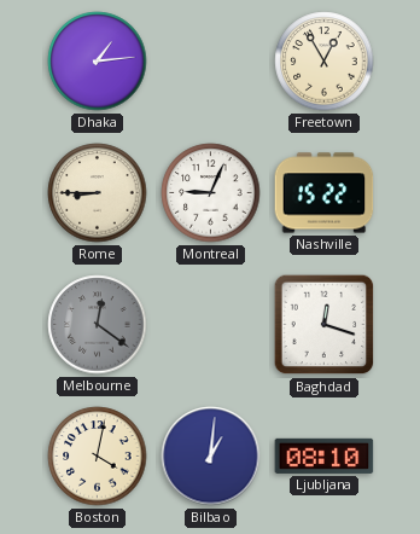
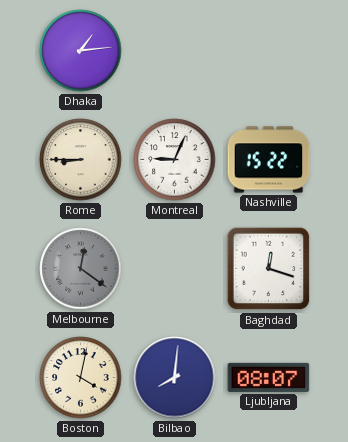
Freetown: 12:55 -> none
Bilbao: 1:01 -> 8:01
Ljubljana: 08:10 -> 08:07
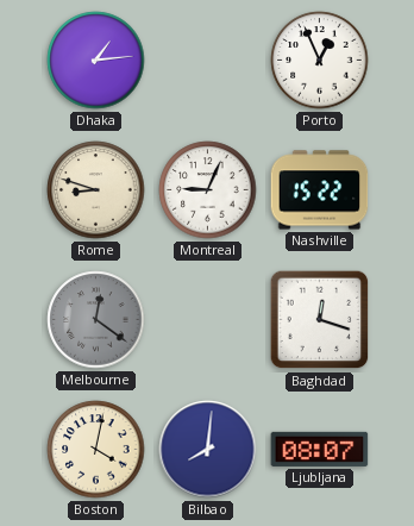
Porto: none -> 12:56
Rome: 8:45 -> 8:48
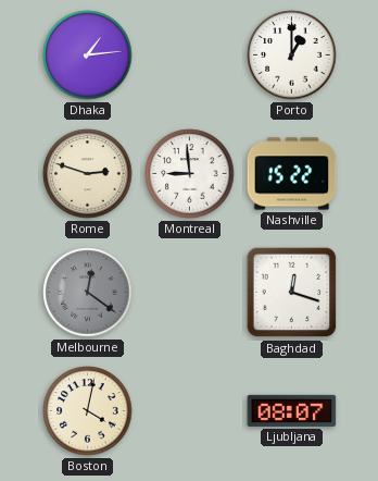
Porto: 12:56 -> 1:00
Rome: 8:48 -> 2:48
Montreal: 9:04 -> 8:59
Bilbao: 8:01 -> none
